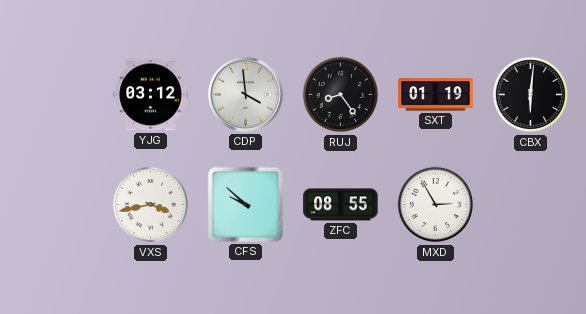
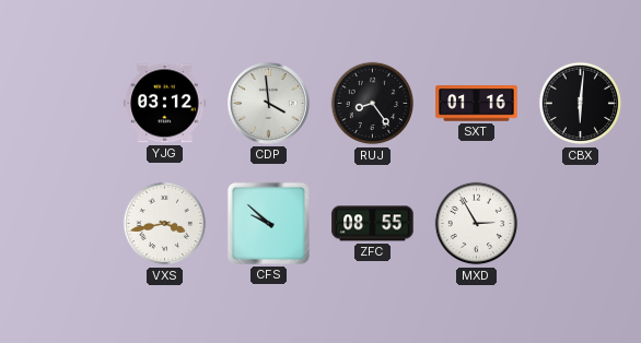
SXT: 01:19 -> 01:16
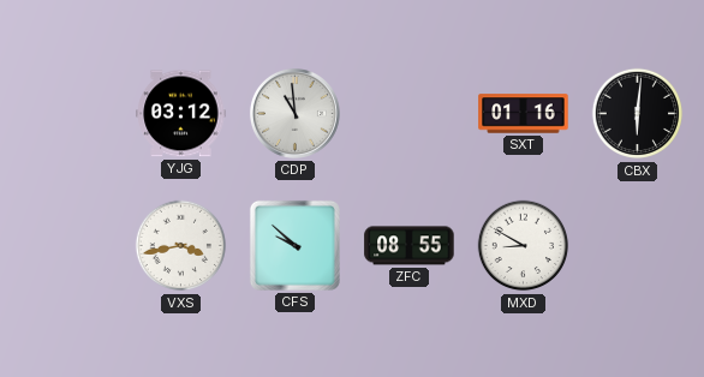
CDP: 3:59 -> 10:59
RUJ: 8:24 -> none
MXD: 2:55 -> 8:50
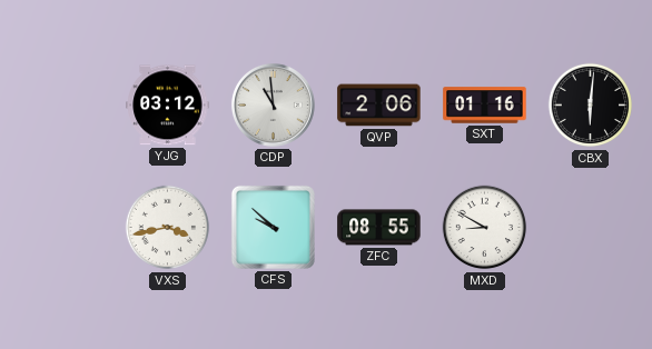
QVP: none -> 2:06
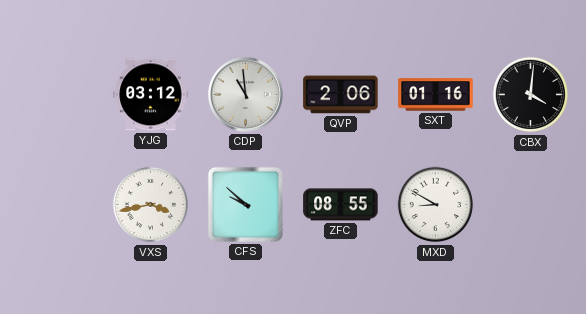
CBX: 6:01 -> 4:01
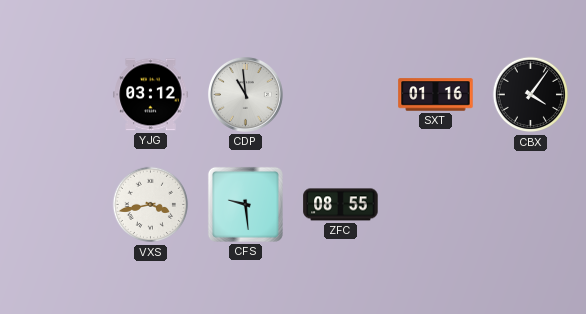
QVP: 2:06 -> none
CBX: 4:01 -> 4:06
CFS: 9:52 -> 9:29
MXD: 8:50 -> none
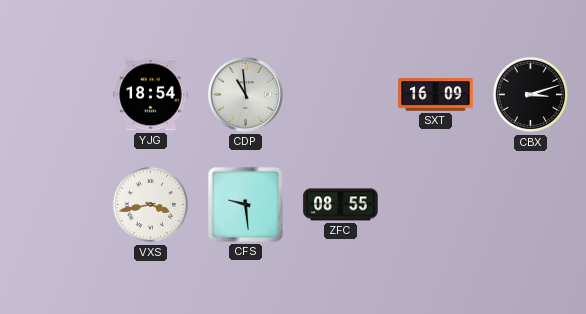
YJG: 03:12 -> 18:54
SXT: 01:16 -> 16:09
CBX: 4:06 -> 3:12
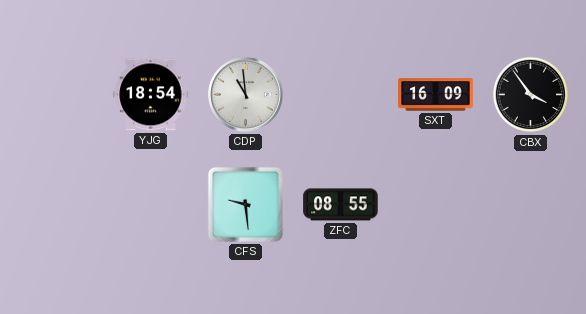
CBX: 3:12 -> 3:54
VXS: 3:43 -> none
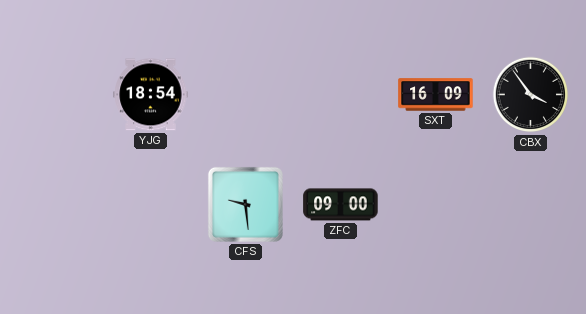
CDP: 10:59 -> none
ZFC: 08:55 -> 09:00
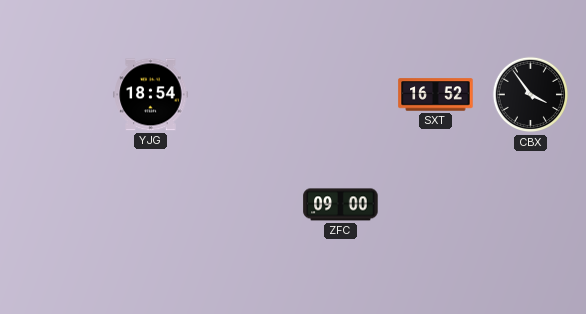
SXT: 16:09 -> 16:52
CFS: 9:29 -> none
